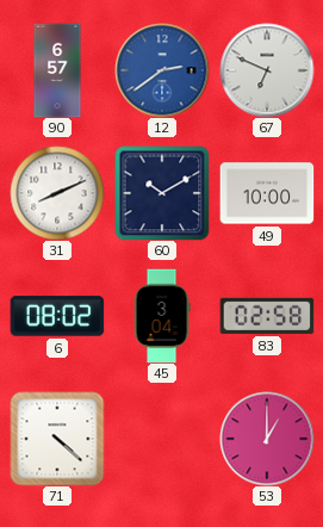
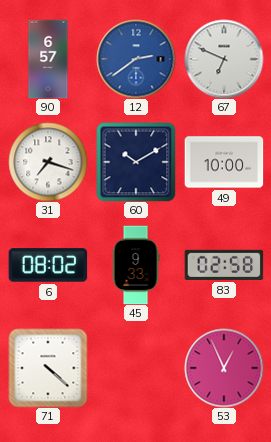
31: 8:11 -> 7:18
45: 3:04 -> 9:33
53: 1:00 -> 12:56
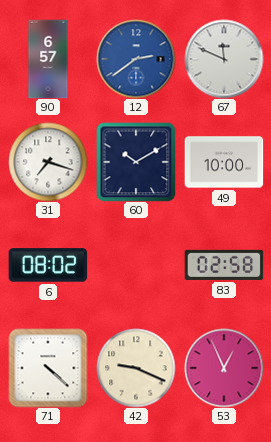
67: 6:49 -> 11:49
45: 9:33 -> none
42: none -> 9:19
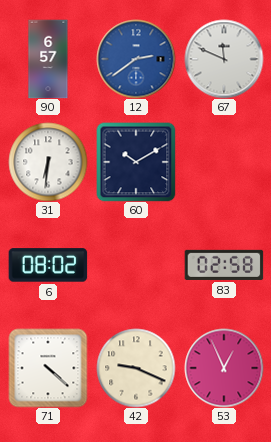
31: 7:18 -> 6:31
49: 10:00 -> none
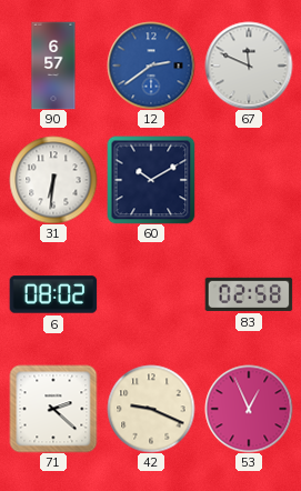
71: 4:22 -> 2:22
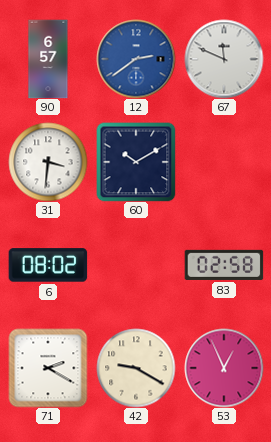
31: 6:31 -> 3:31
71: 2:22 -> 2:20
42: 9:19 -> 9:20
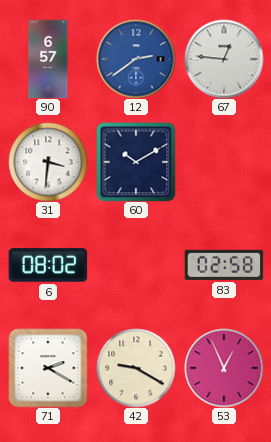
67: 11:49 -> 12:46
